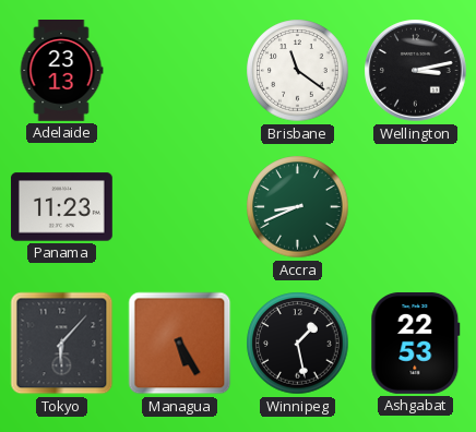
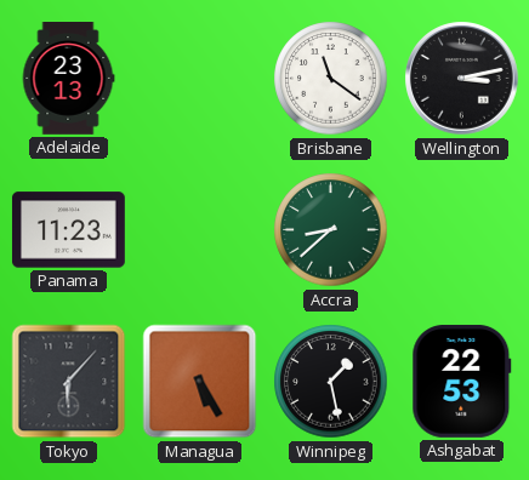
Accra: 8:41 -> 8:38
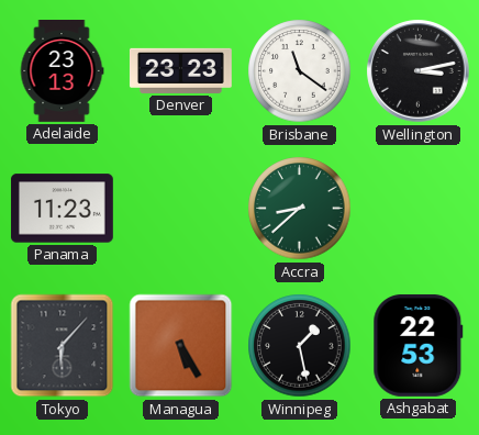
Denver: none -> 23:23
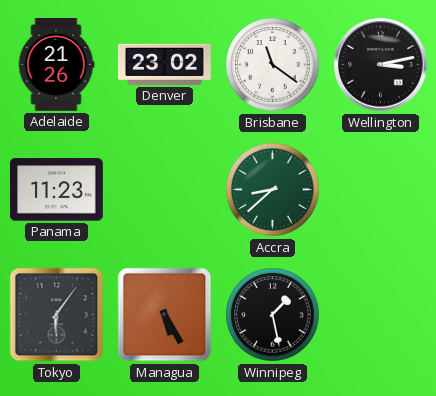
Adelaide: 23:13 -> 21:26
Denver: 23:23 -> 23:02
Tokyo: 6:07 -> 6:06
Ashgabat: 22:53 -> none
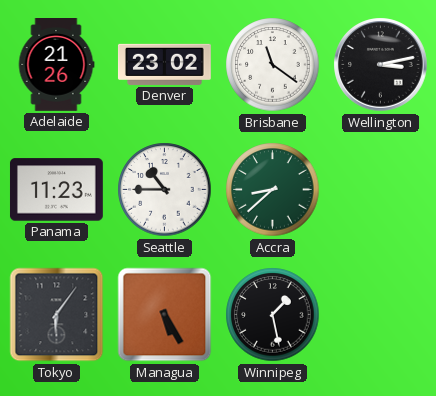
Seattle: none -> 10:45
